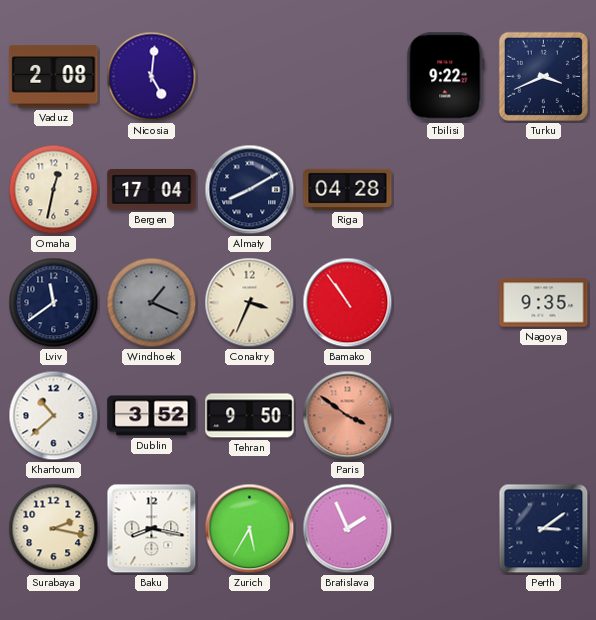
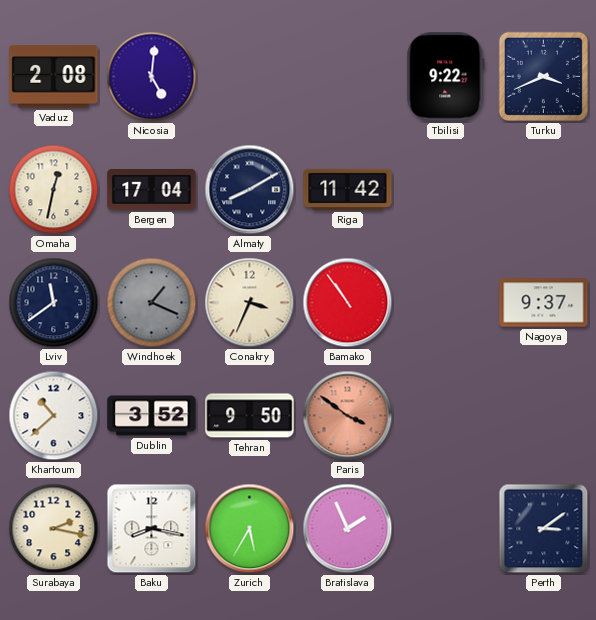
Riga: 04:28 -> 11:42
Nagoya: 9:35 -> 9:37
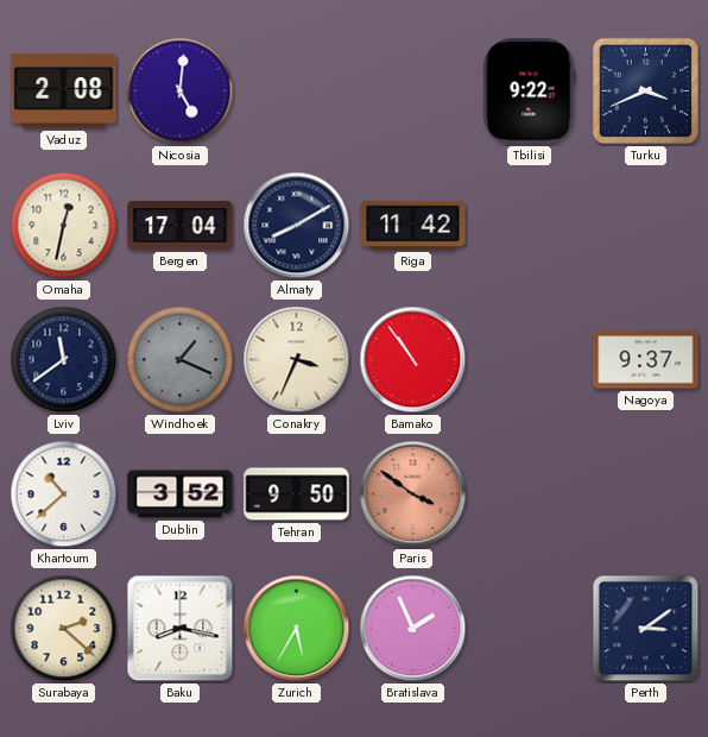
Surabaya: 2:17 -> 2:22
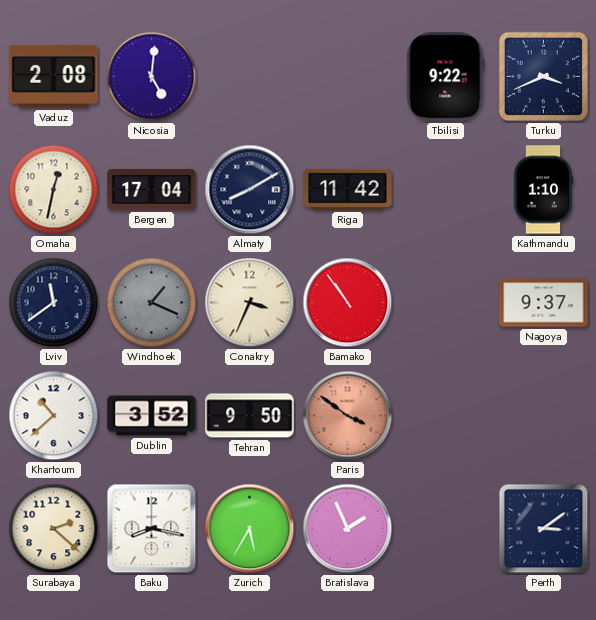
Kathmandu: none -> 1:10
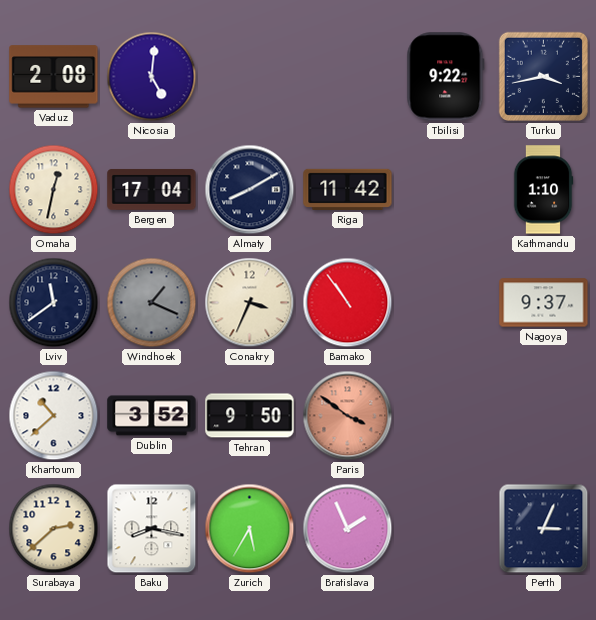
Turku: 3:41 -> 3:43
Surabaya: 2:22 -> 2:38
Perth: 3:09 -> 3:04
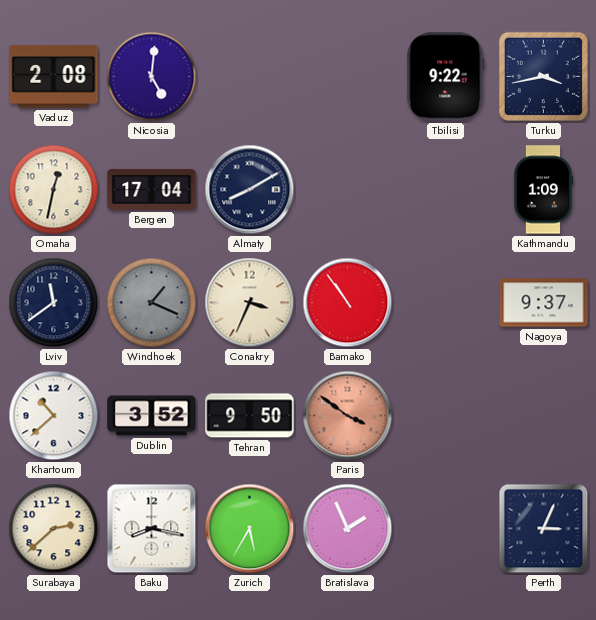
Riga: 11:42 -> none
Kathmandu: 1:10 -> 1:09
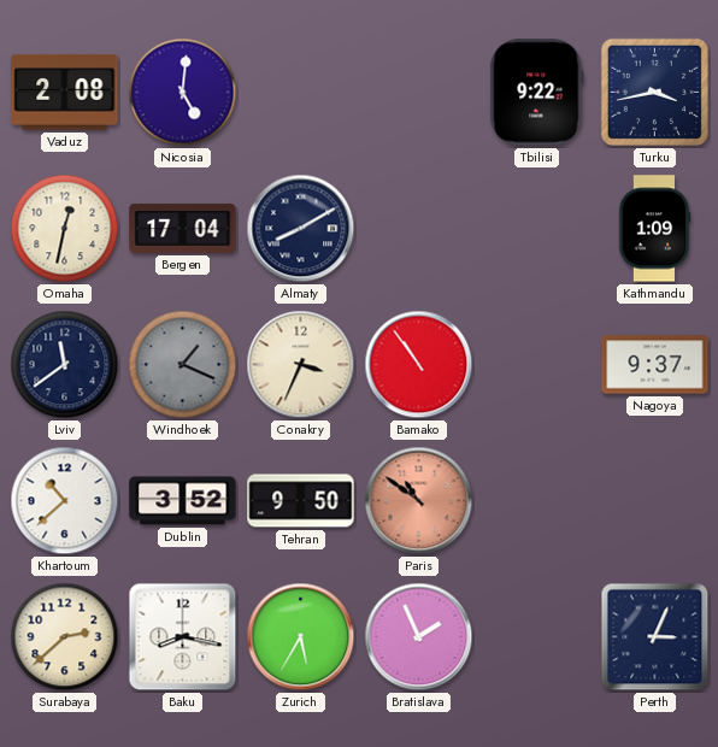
Paris: 3:51 -> 10:51
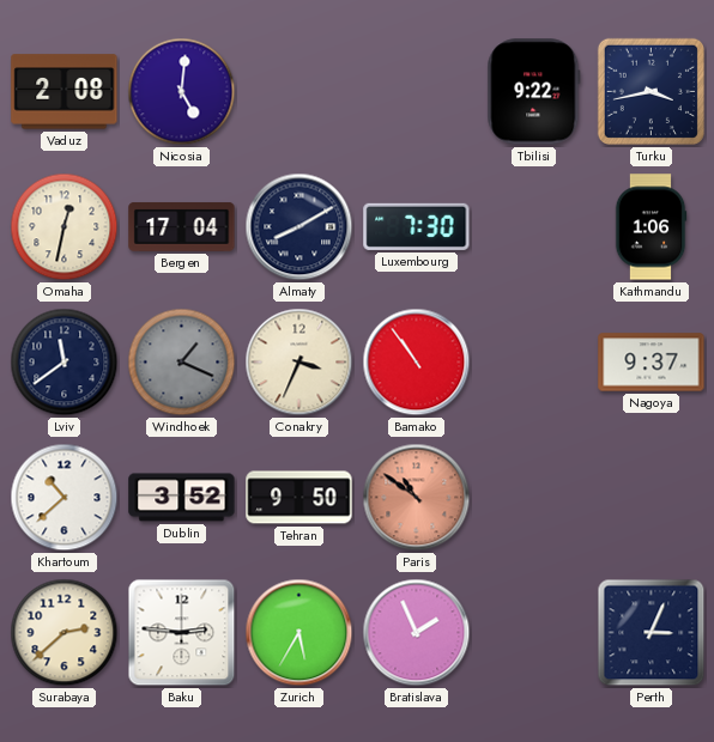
Luxembourg: none -> 7:30
Kathmandu: 1:09 -> 1:06
Baku: 8:17 -> 2:46
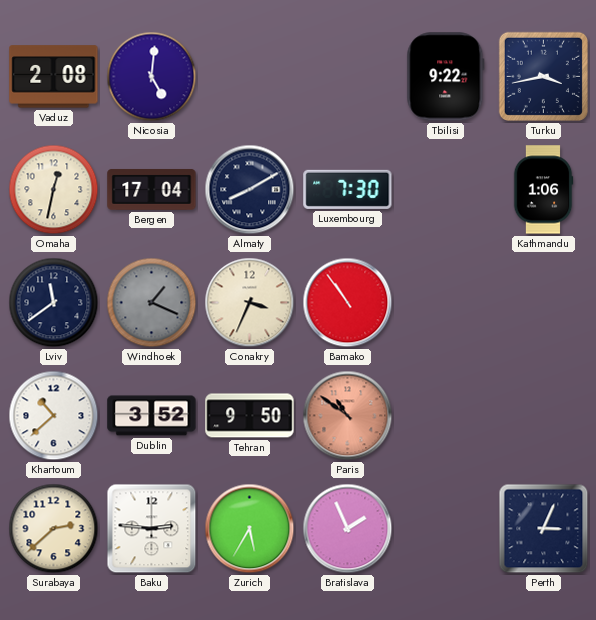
Nagoya: 9:37 -> none
